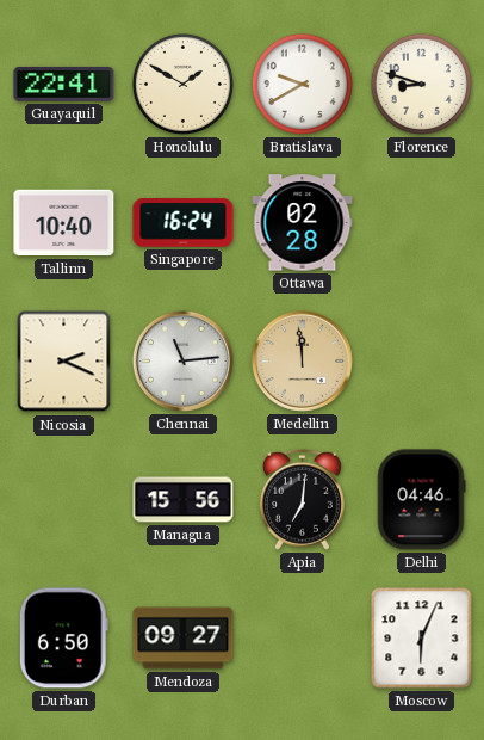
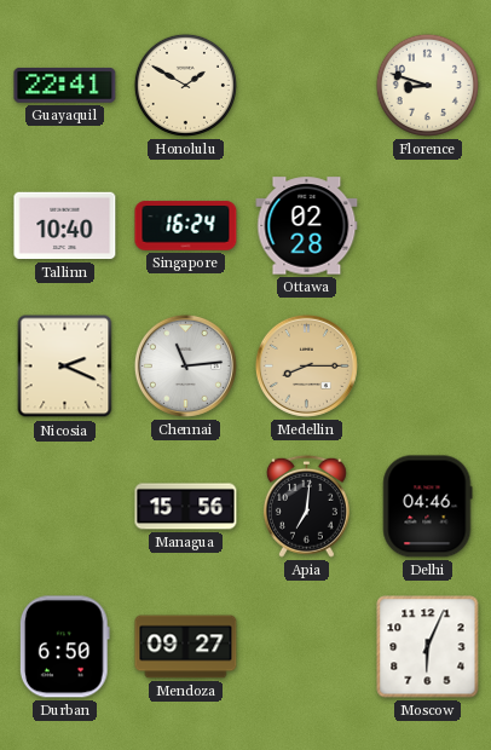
Bratislava: 9:40 -> none
Medellin: 11:59 -> 8:15
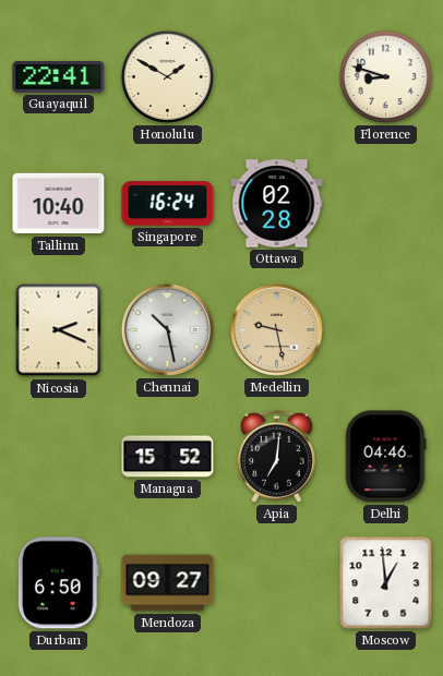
Chennai: 11:14 -> 10:28
Medellin: 8:15 -> 9:28
Managua: 15:56 -> 15:52
Moscow: 6:04 -> 12:59
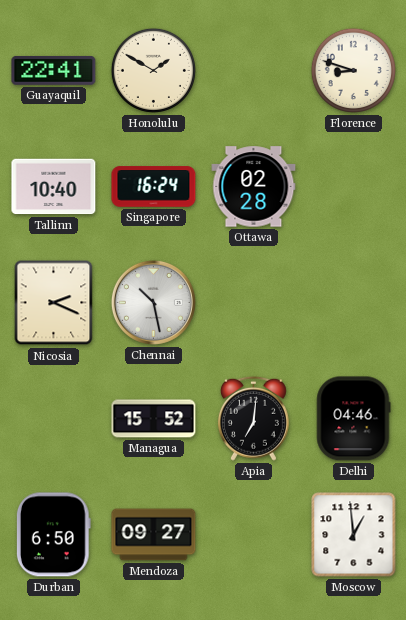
Medellin: 9:28 -> none
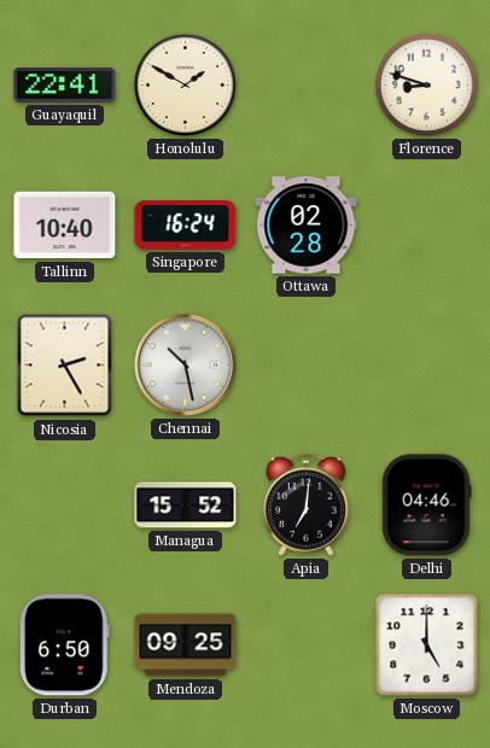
Nicosia: 2:19 -> 2:25
Mendoza: 09:27 -> 09:25
Moscow: 12:59 -> 5:00
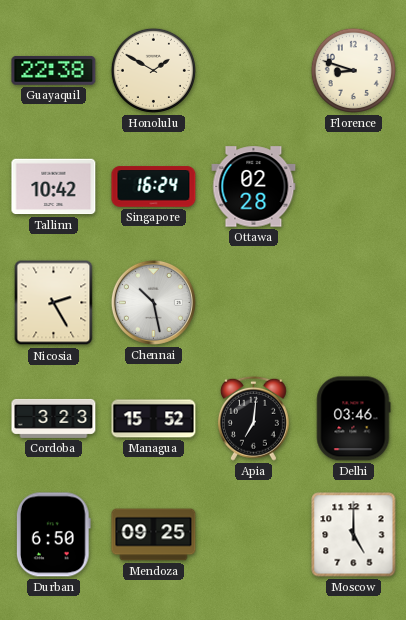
Guayaquil: 22:41 -> 22:38
Tallinn: 10:40 -> 10:42
Cordoba: none -> 3:23
Delhi: 04:46 -> 03:46
